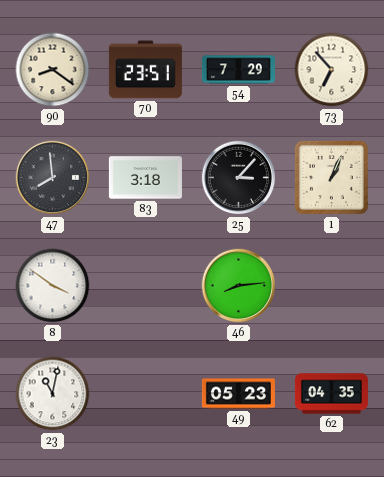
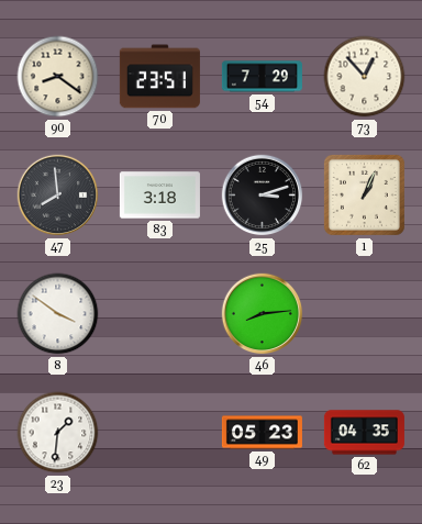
73: 6:53 -> 12:53
25: 3:07 -> 3:12
23: 11:02 -> 1:31
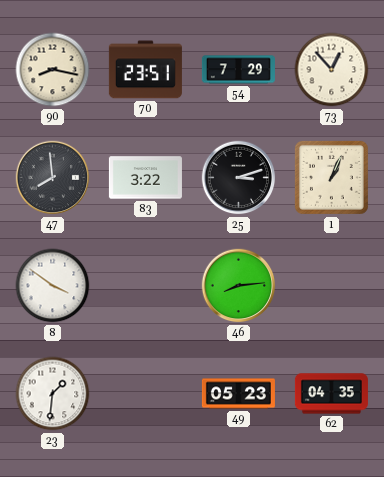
90: 8:21 -> 8:17
83: 3:18 -> 3:22
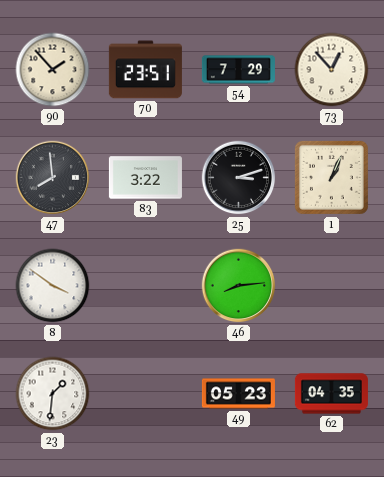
90: 8:17 -> 1:53
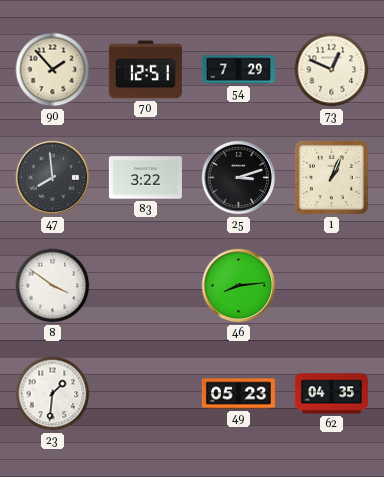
70: 23:51 -> 12:51
73: 12:53 -> 12:49
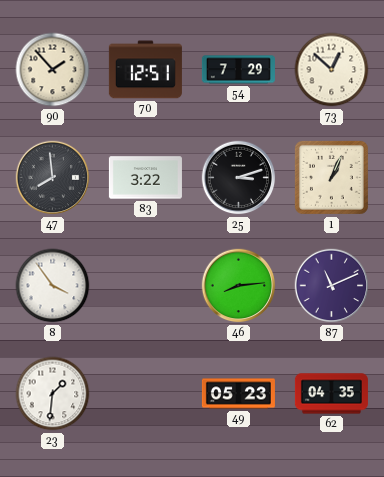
73: 12:49 -> 12:52
8: 3:51 -> 3:54
87: none -> 11:11
